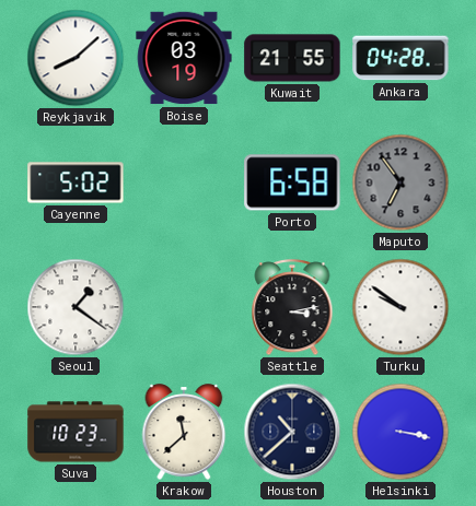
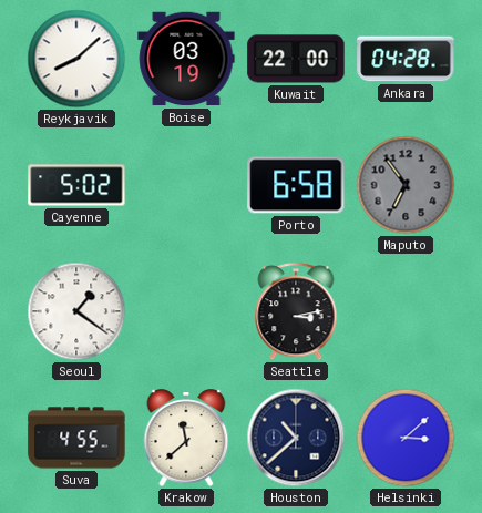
Kuwait: 21:55 -> 22:00
Turku: 9:51 -> none
Suva: 10:23 -> 4:55
Helsinki: 3:17 -> 3:08
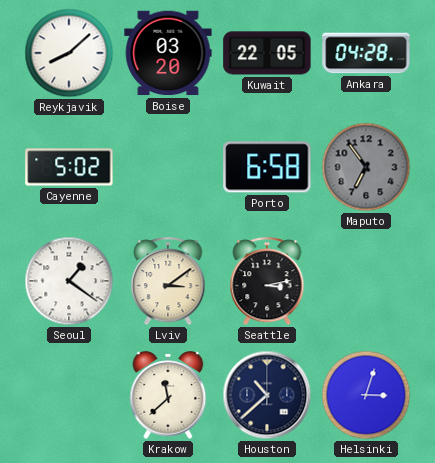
Boise: 03:19 -> 03:20
Kuwait: 22:00 -> 22:05
Lviv: none -> 3:09
Suva: 4:55 -> none
Helsinki: 3:08 -> 3:03
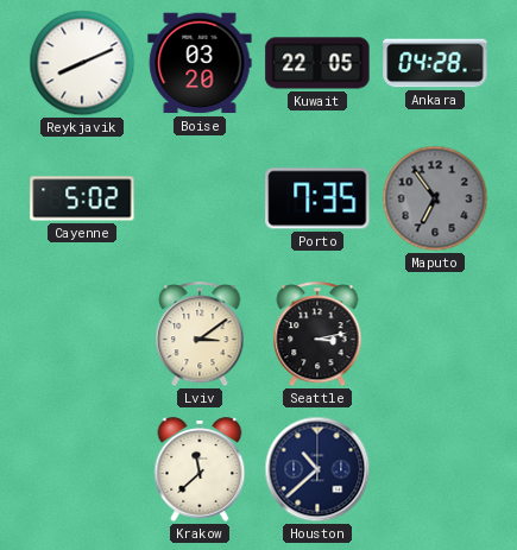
Reykjavik: 8:08 -> 8:11
Porto: 6:58 -> 7:35
Seoul: 1:21 -> none
Helsinki: 3:03 -> none
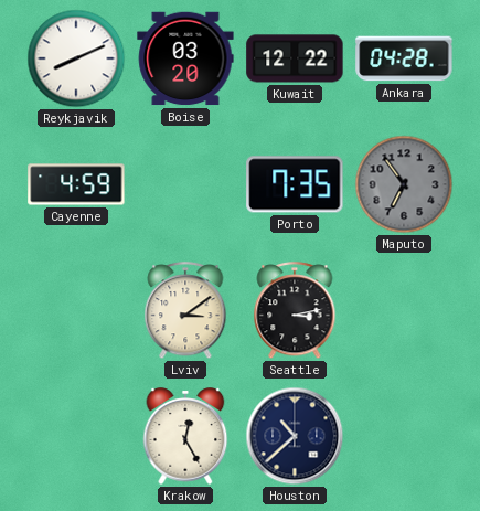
Kuwait: 22:05 -> 12:22
Cayenne: 5:02 -> 4:59
Krakow: 11:38 -> 12:25
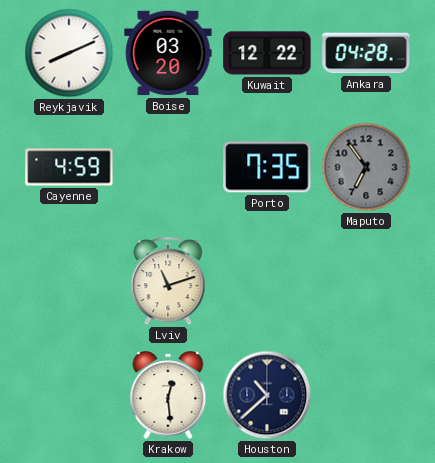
Lviv: 3:09 -> 11:12
Seattle: 3:13 -> none
Krakow: 12:25 -> 12:29
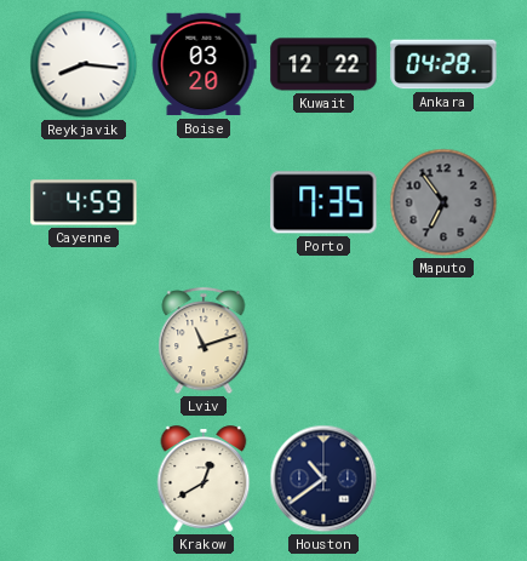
Reykjavik: 8:11 -> 8:16
Krakow: 12:29 -> 12:40
Houston: 10:38 -> 10:39
